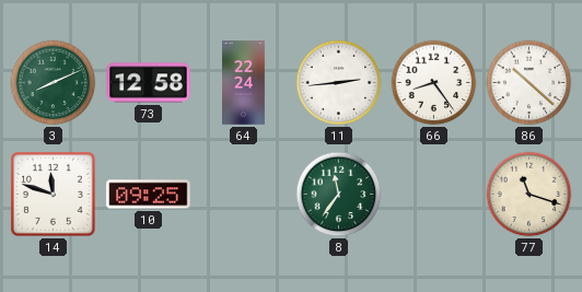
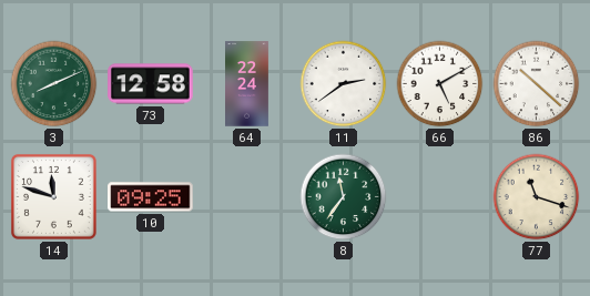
11: 2:44 -> 2:39
66: 8:24 -> 5:10
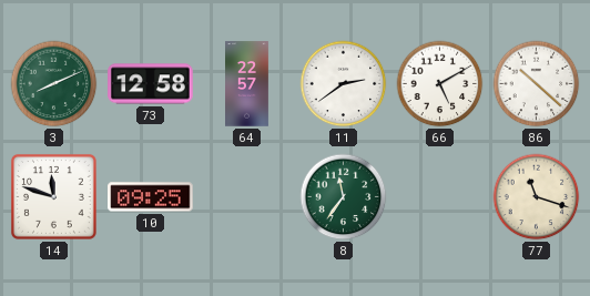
64: 22:24 -> 22:57
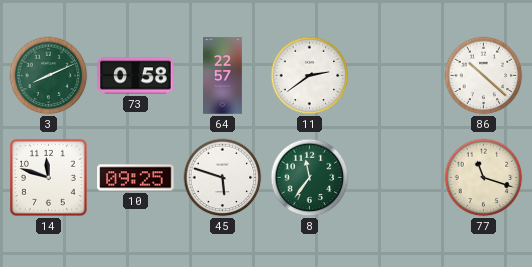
73: 12:58 -> 0:58
66: 5:10 -> none
45: none -> 5:48
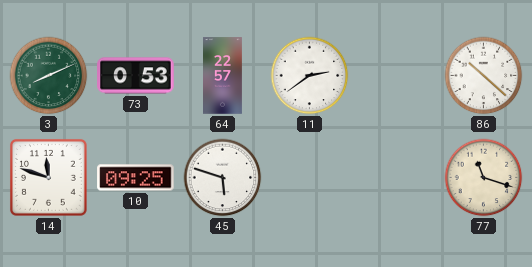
73: 0:58 -> 0:53
8: 11:36 -> none
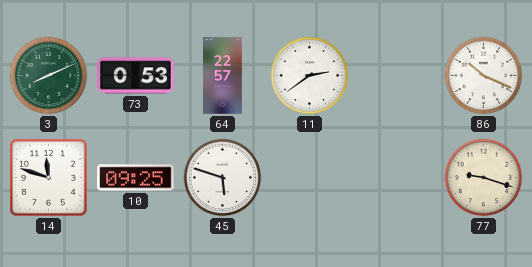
86: 10:22 -> 10:19
77: 11:18 -> 9:18
